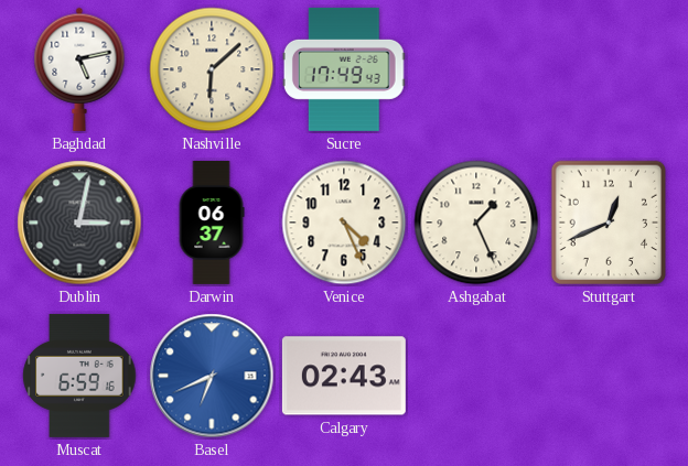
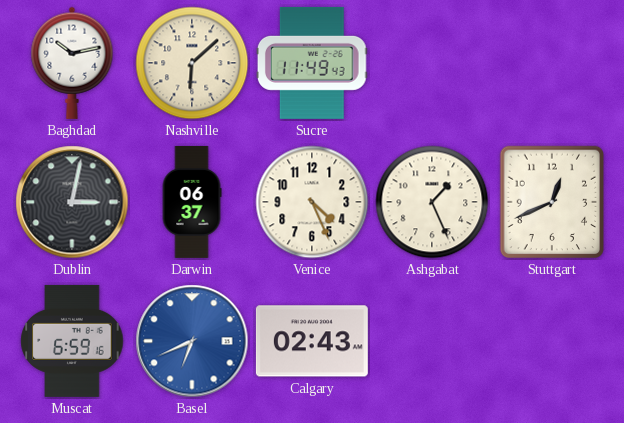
Baghdad: 5:13 -> 10:13
Sucre: 17:49 -> 11:49
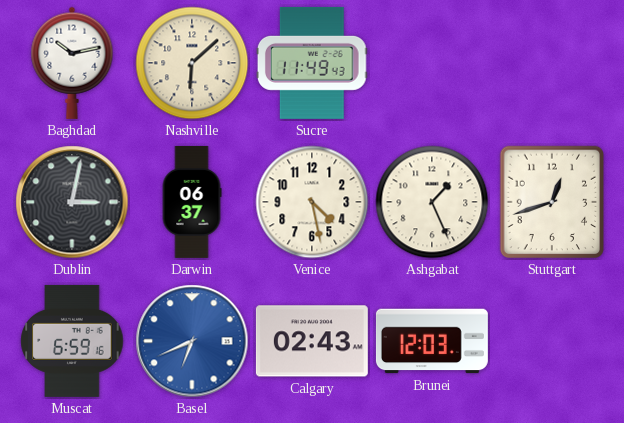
Venice: 4:26 -> 4:28
Stuttgart: 12:41 -> 12:42
Brunei: none -> 12:03
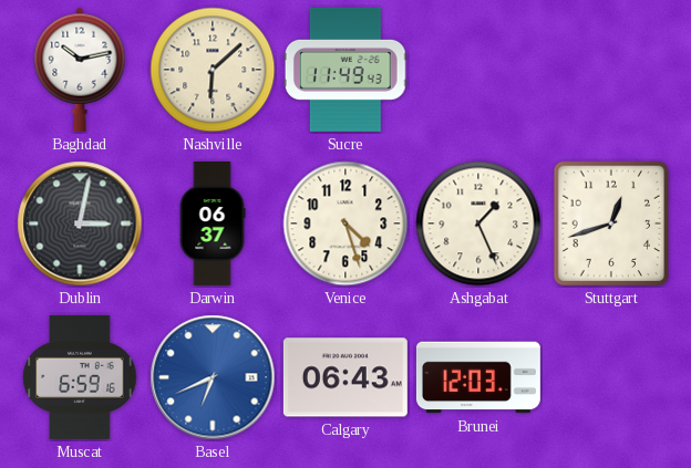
Venice: 4:28 -> 4:27
Calgary: 02:43 -> 06:43
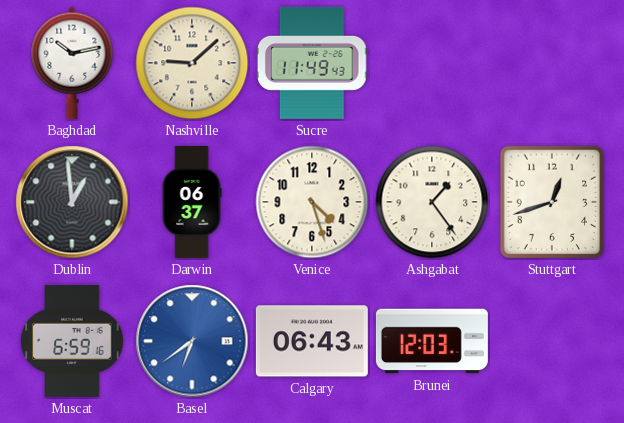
Nashville: 6:08 -> 9:08
Dublin: 3:02 -> 12:59
Ashgabat: 1:26 -> 1:24
Basel: 6:41 -> 6:39
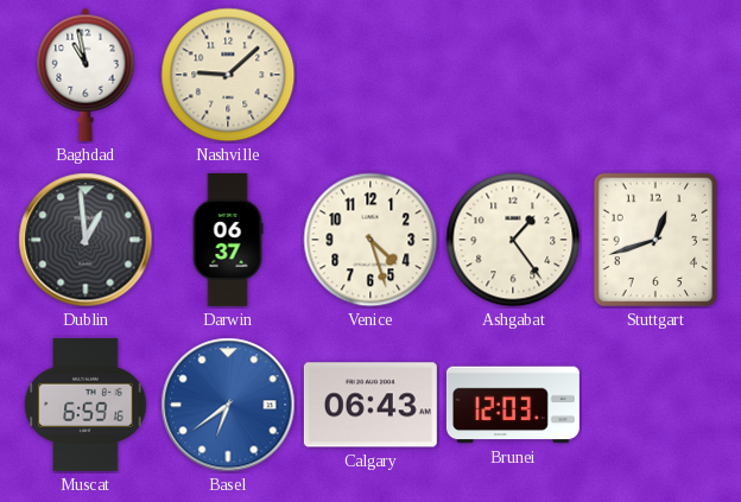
Baghdad: 10:13 -> 10:58
Sucre: 11:49 -> none
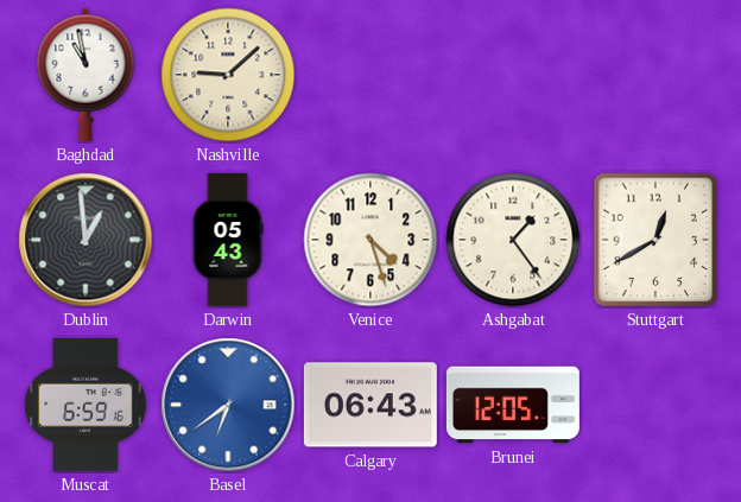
Darwin: 06:37 -> 05:43
Stuttgart: 12:42 -> 12:40
Brunei: 12:03 -> 12:05
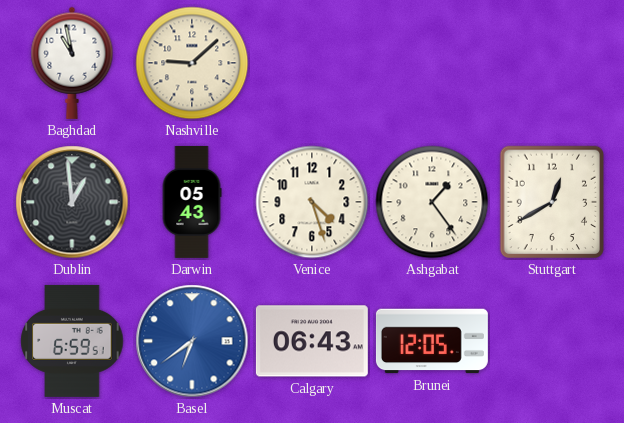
Muscat: 6:59:16 -> 6:59:51
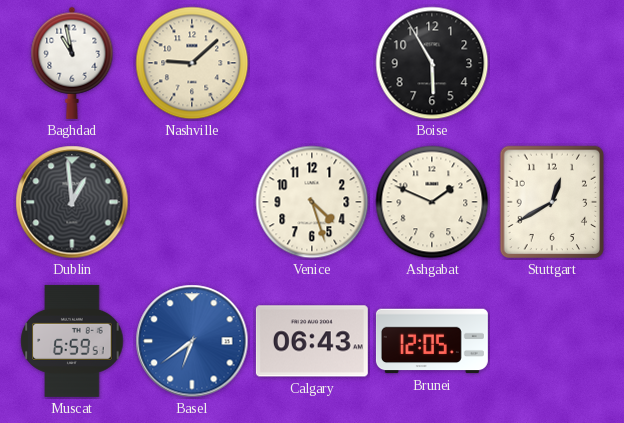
Boise: none -> 5:55
Darwin: 05:43 -> none
Ashgabat: 1:24 -> 1:49
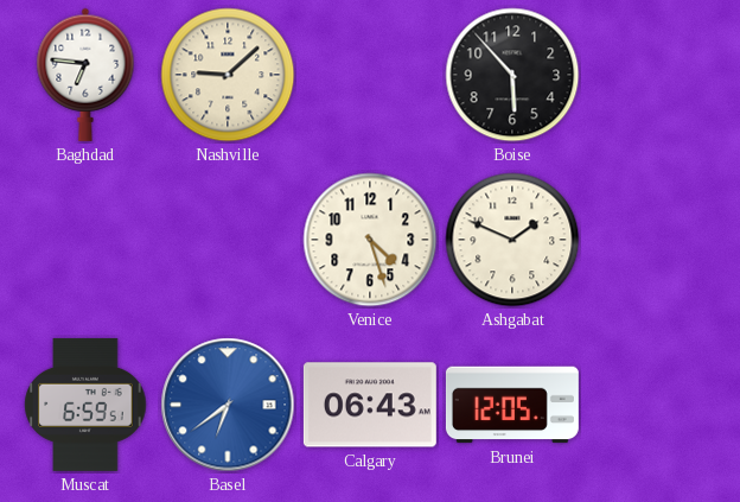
Baghdad: 10:58 -> 6:46
Boise: 5:55 -> 5:53
Dublin: 12:59 -> none
Stuttgart: 12:40 -> none
